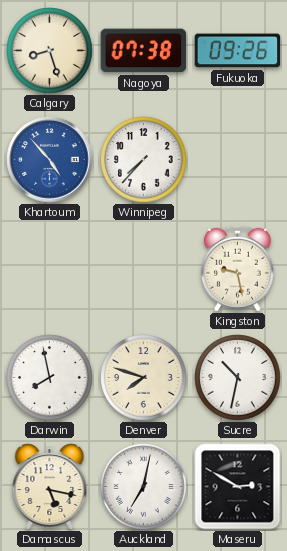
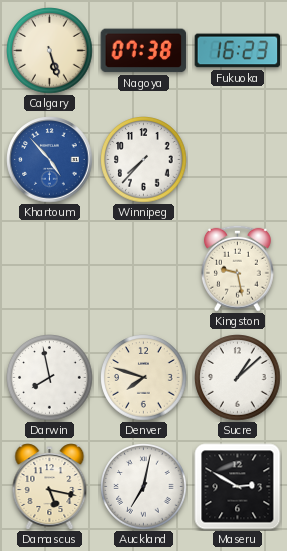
Calgary: 8:27 -> 5:27
Fukuoka: 09:26 -> 16:23
Sucre: 10:32 -> 1:08
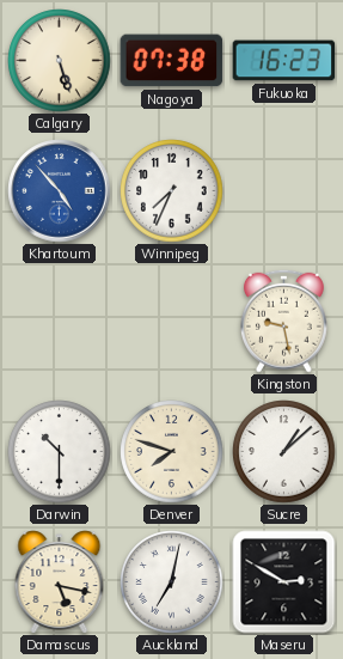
Winnipeg: 7:37 -> 7:34
Darwin: 7:58 -> 10:30
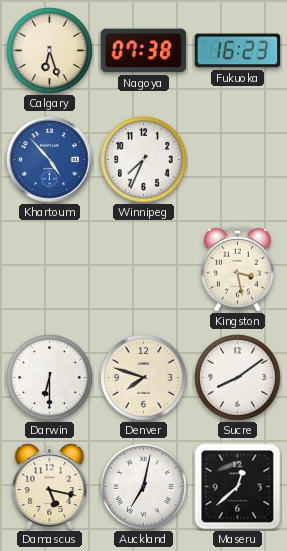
Calgary: 5:27 -> 6:27
Kingston: 9:28 -> 3:28
Darwin: 10:30 -> 6:30
Sucre: 1:08 -> 8:09
Maseru: 2:50 -> 12:38
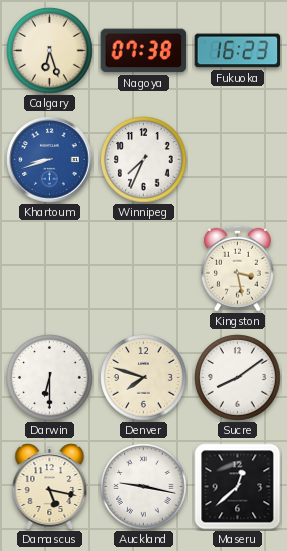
Khartoum: 4:53 -> 8:42
Auckland: 7:02 -> 9:17
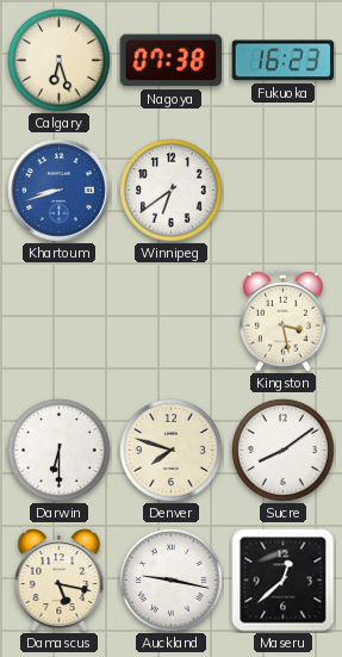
Winnipeg: 7:34 -> 6:39
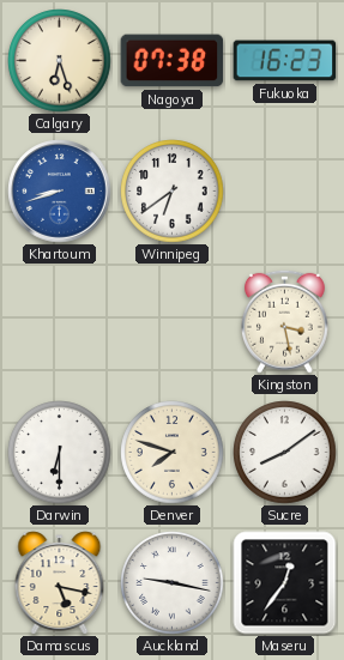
Maseru: 12:38 -> 12:36
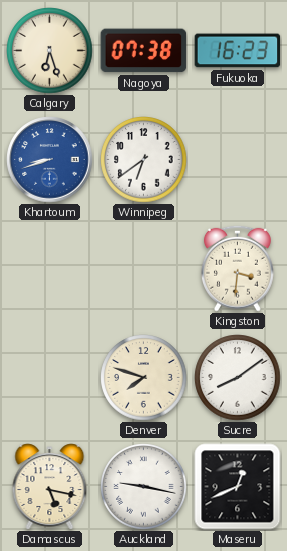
Kingston: 3:28 -> 3:31
Darwin: 6:30 -> none
Maseru: 12:36 -> 12:41
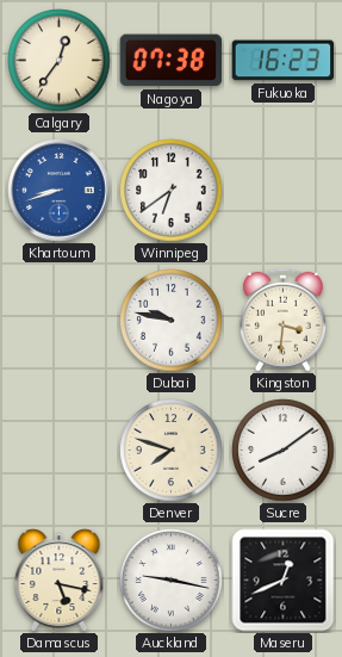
Calgary: 6:27 -> 12:36
Dubai: none -> 9:47
